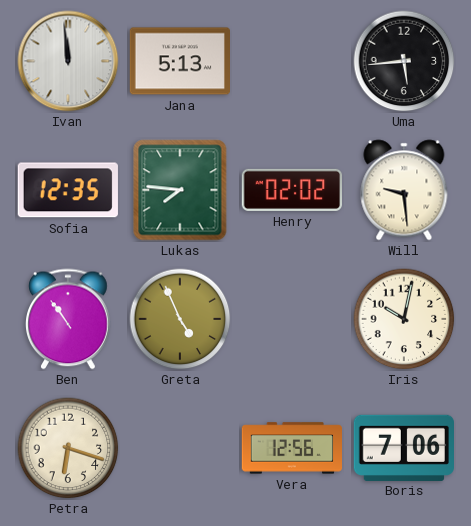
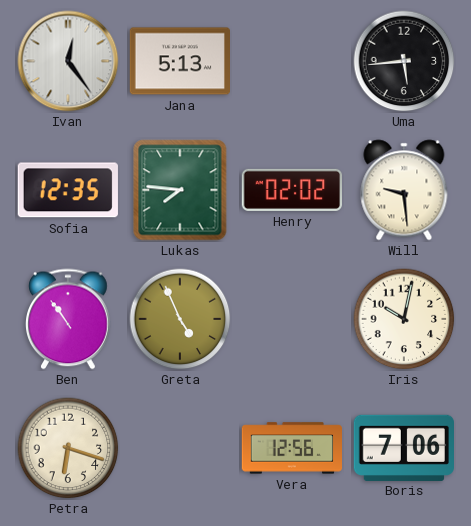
Ivan: 11:59 -> 12:24
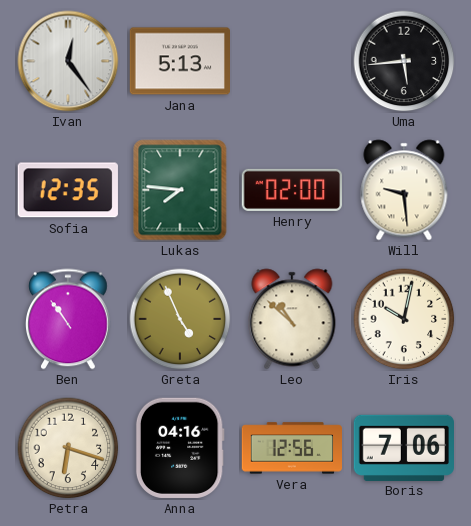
Henry: 02:02 -> 02:00
Leo: none -> 10:52
Anna: none -> 04:16
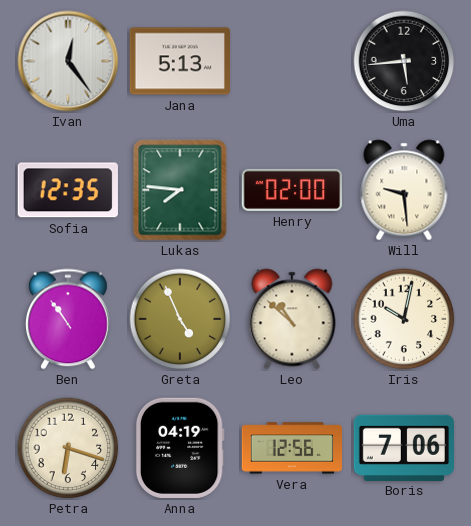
Anna: 04:16 -> 04:19
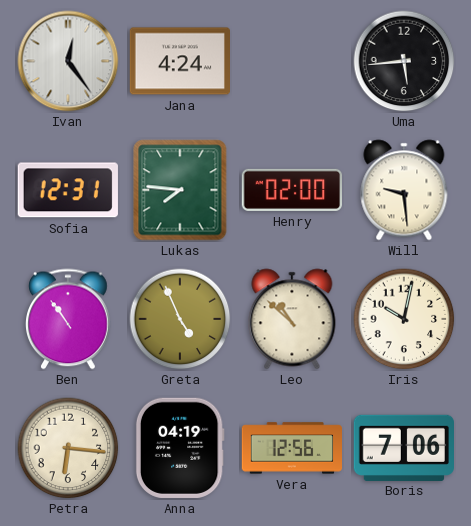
Jana: 5:13 -> 4:24
Sofia: 12:35 -> 12:31
Petra: 6:18 -> 6:16
